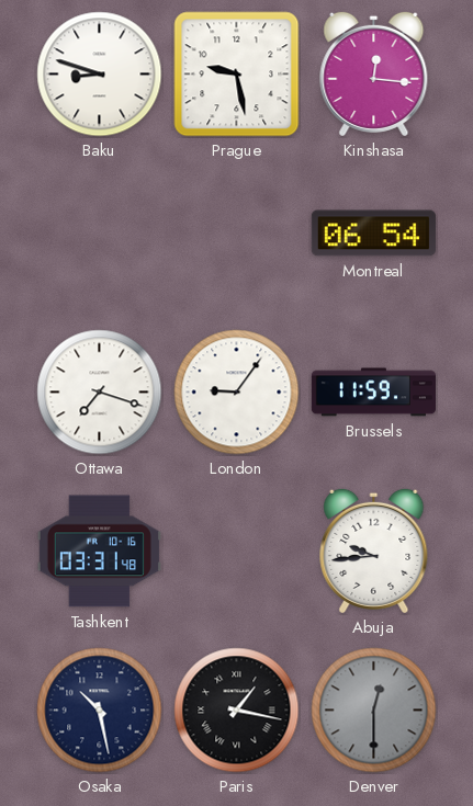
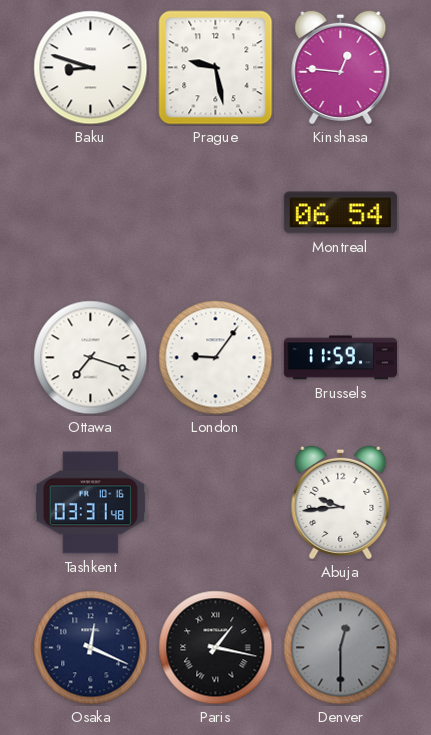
Kinshasa: 12:16 -> 12:46
Osaka: 10:28 -> 12:19
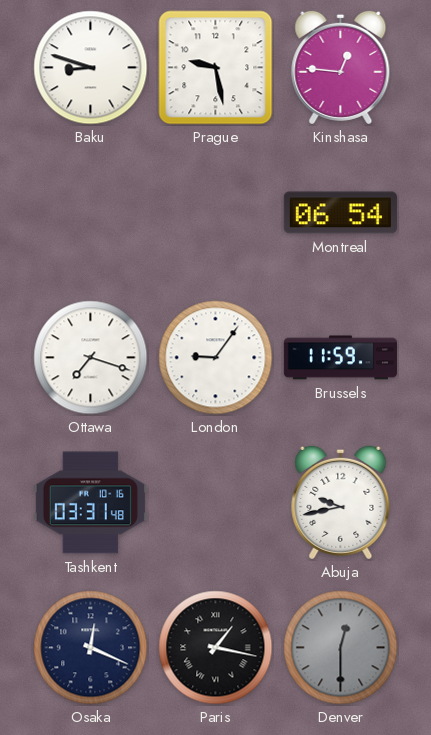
Abuja: 9:44 -> 9:43
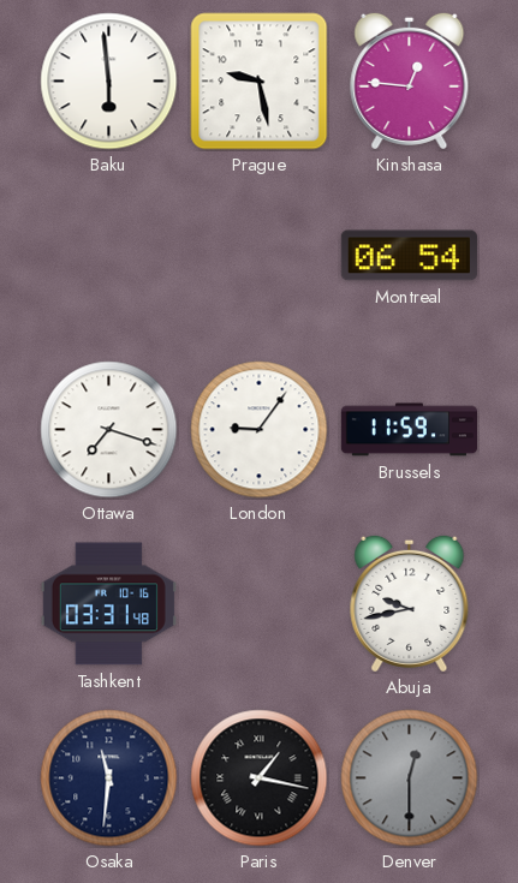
Baku: 8:48 -> 5:59
Osaka: 12:19 -> 11:31
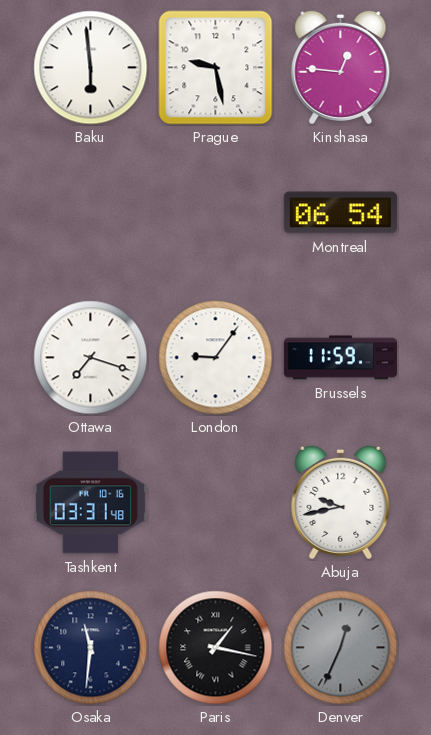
Denver: 12:30 -> 12:34
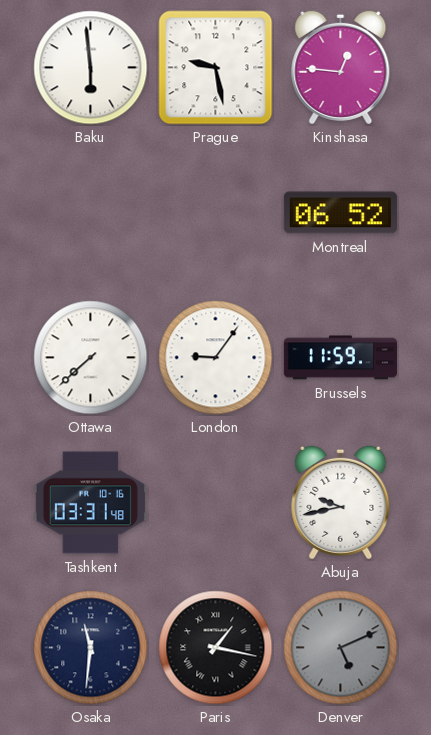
Montreal: 06:54 -> 06:52
Ottawa: 7:18 -> 7:38
Denver: 12:34 -> 5:11
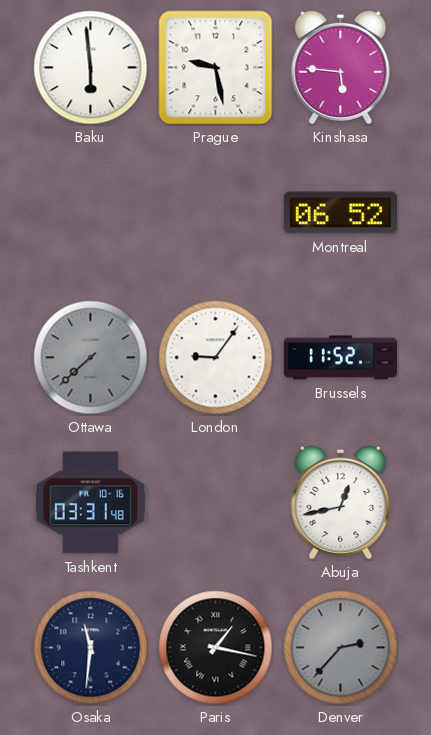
Kinshasa: 12:46 -> 5:46
Ottawa dial: white -> grey
Brussels: 11:59 -> 11:52
Abuja: 9:43 -> 12:43
Denver: 5:11 -> 2:37
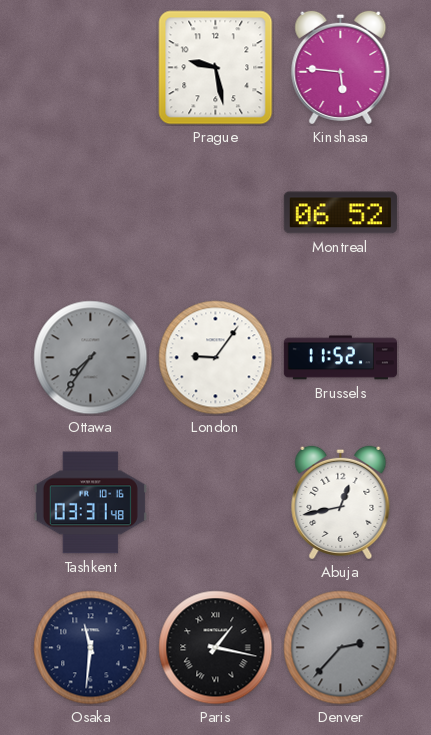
Baku: 5:59 -> none
Ottawa: 7:38 -> 7:36
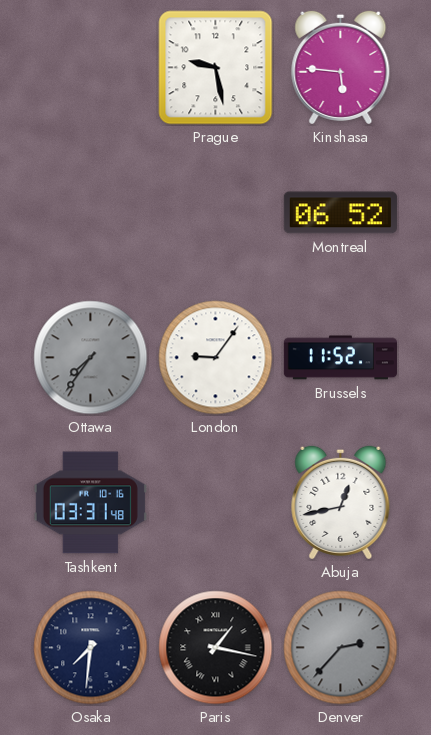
Osaka: 11:31 -> 7:31
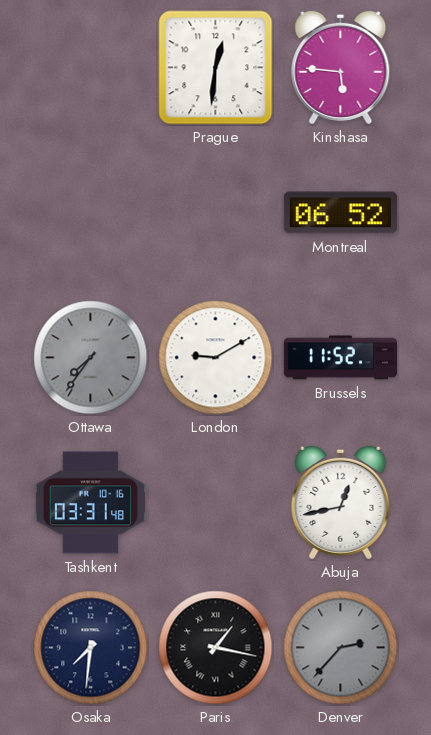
Prague: 9:28 -> 12:31
London: 9:06 -> 9:10
